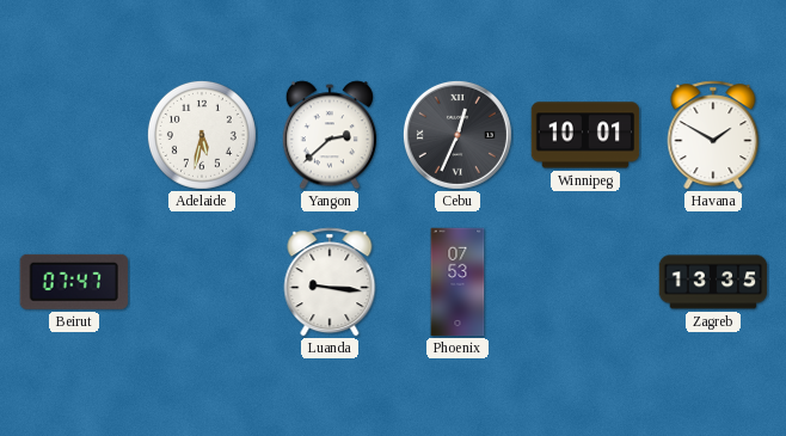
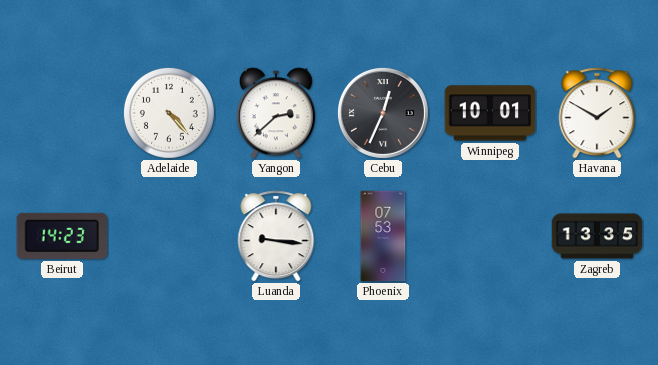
Adelaide: 5:32 -> 4:23
Beirut: 07:47 -> 14:23
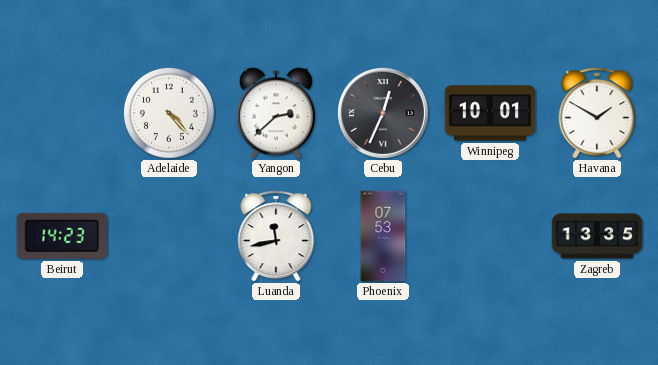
Luanda: 9:16 -> 11:43
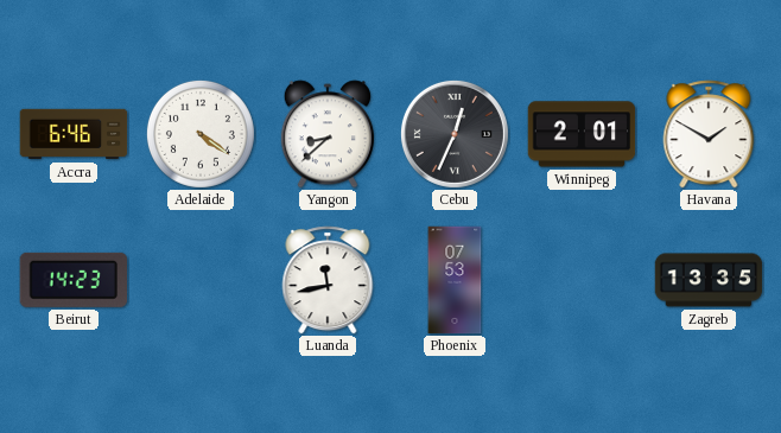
Accra: none -> 6:46
Adelaide: 4:23 -> 4:21
Yangon: 2:38 -> 8:38
Winnipeg: 10:01 -> 2:01
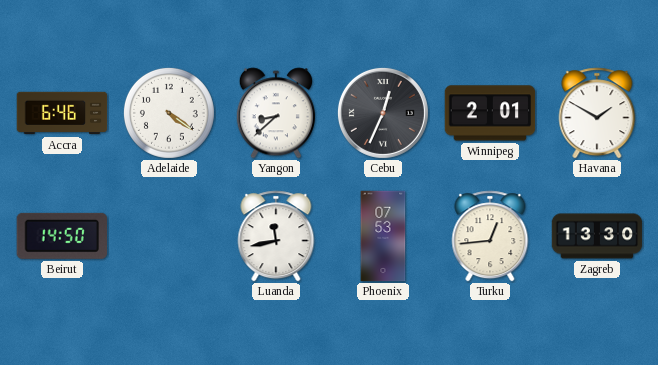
Beirut: 14:23 -> 14:50
Turku: none -> 12:44
Zagreb: 13:35 -> 13:30
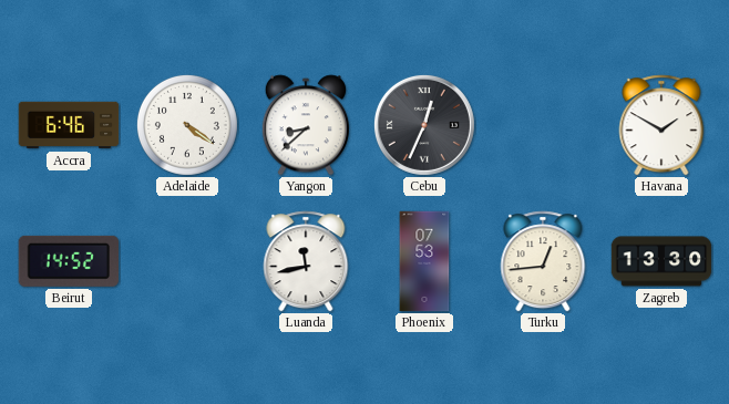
Winnipeg: 2:01 -> none
Beirut: 14:50 -> 14:52
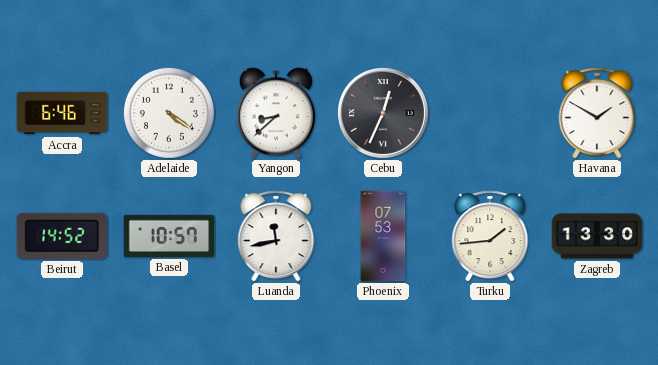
Basel: none -> 10:57
Turku: 12:44 -> 1:44
